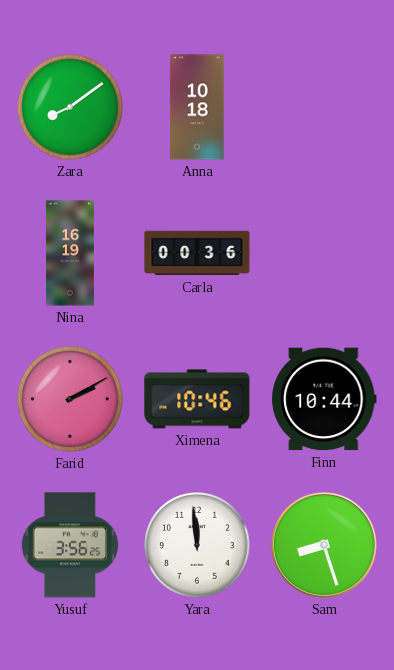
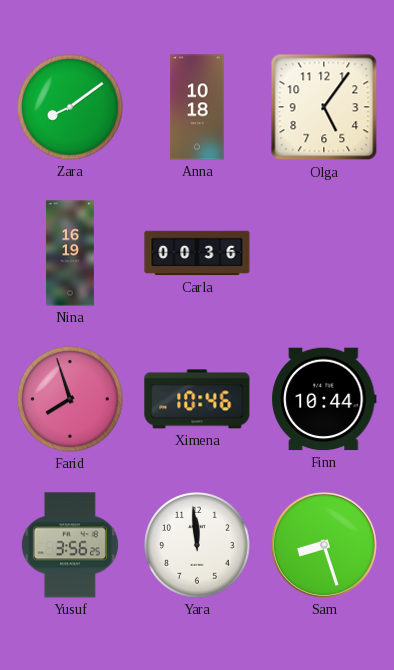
Olga: none -> 5:06
Farid: 2:10 -> 7:57
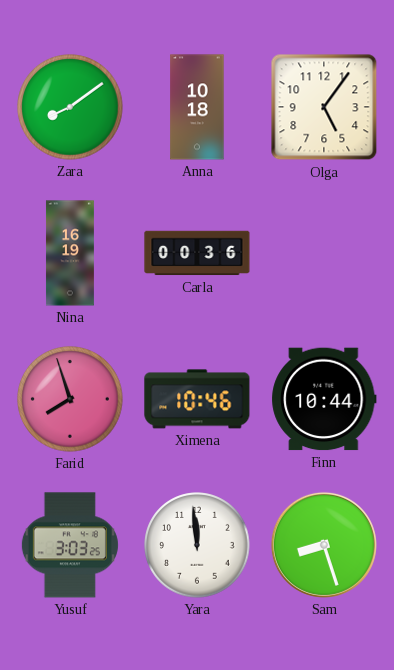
Yusuf: 3:56 -> 3:03
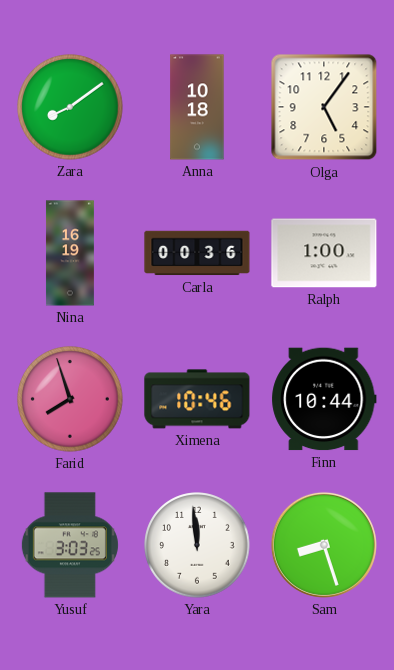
Ralph: none -> 1:00
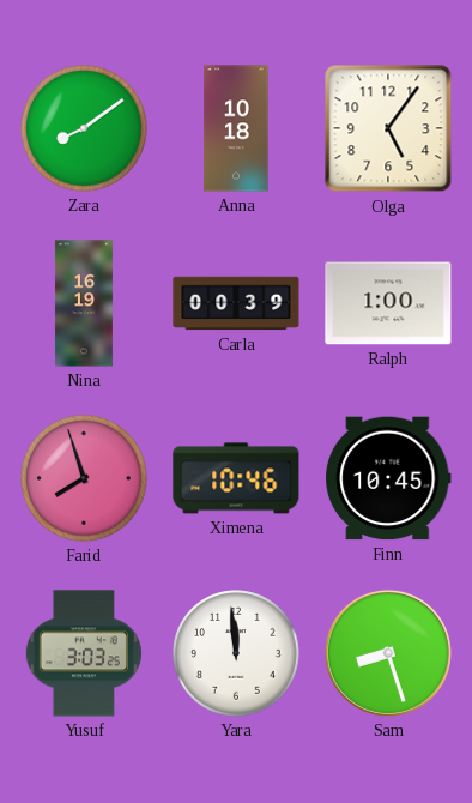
Carla: 00:36 -> 00:39
Finn: 10:44 -> 10:45
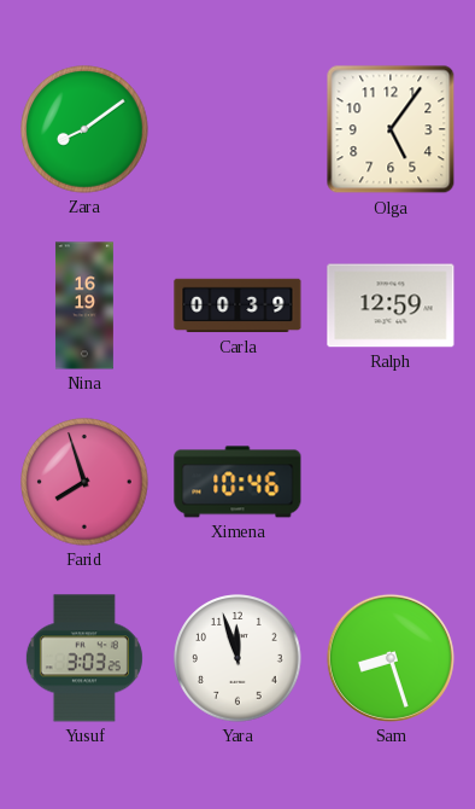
Anna: 10:18 -> none
Ralph: 1:00 -> 12:59
Finn: 10:45 -> none
Yara: 11:59 -> 11:57
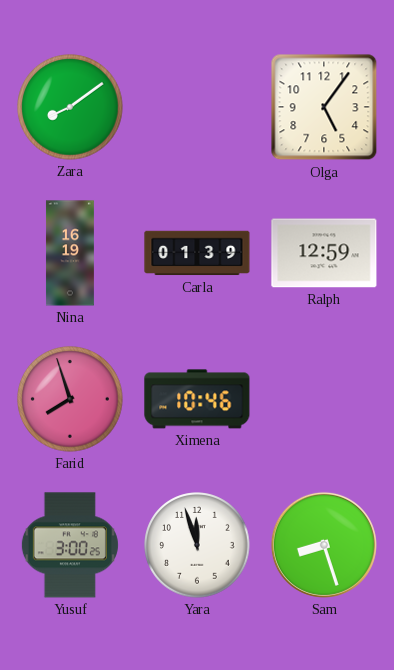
Carla: 00:39 -> 01:39
Yusuf: 3:03 -> 3:00
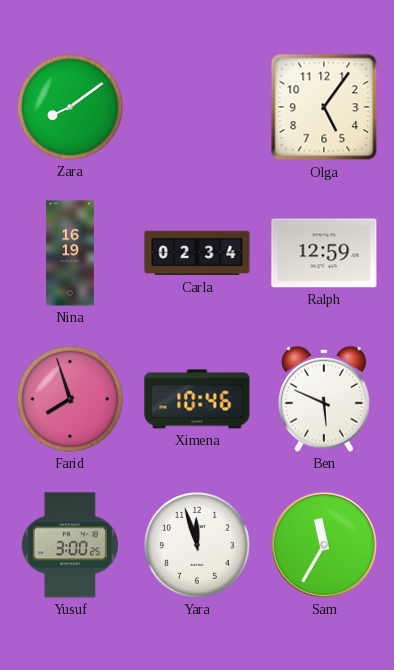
Carla: 01:39 -> 02:34
Ben: none -> 5:49
Sam: 8:27 -> 11:35
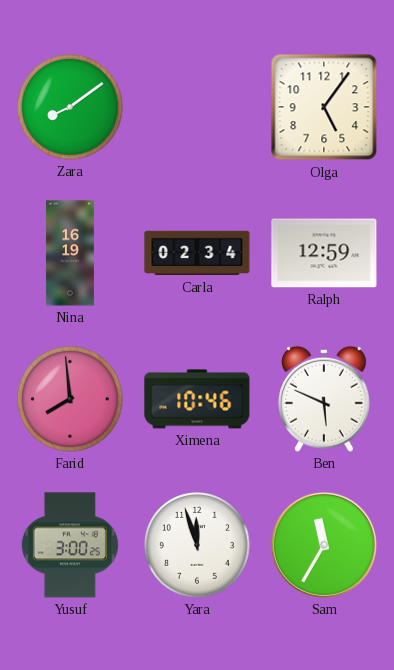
Farid: 7:57 -> 7:59
